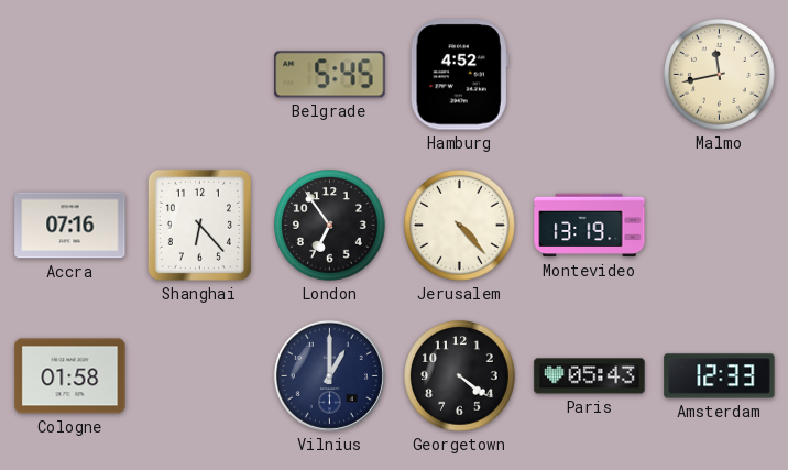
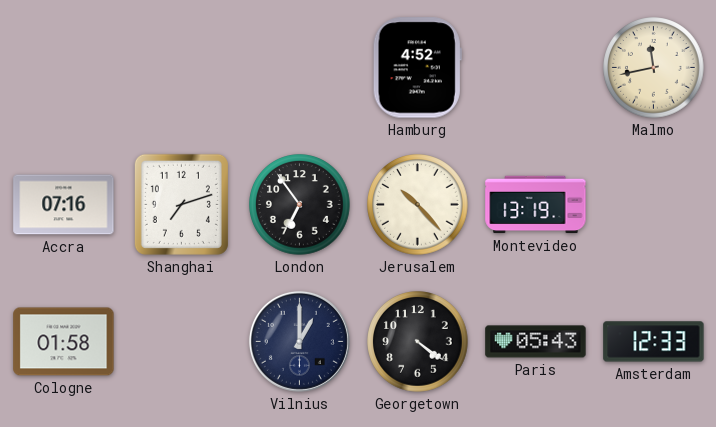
Belgrade: 5:45 -> none
Shanghai: 6:23 -> 7:12
Jerusalem: 4:23 -> 10:23
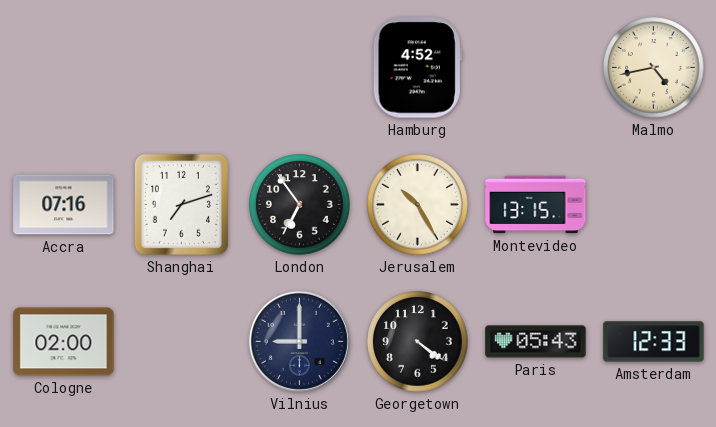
Malmo: 11:43 -> 4:43
Jerusalem: 10:23 -> 10:25
Montevideo: 13:19 -> 13:15
Cologne: 01:58 -> 02:00
Vilnius: 1:00 -> 9:00
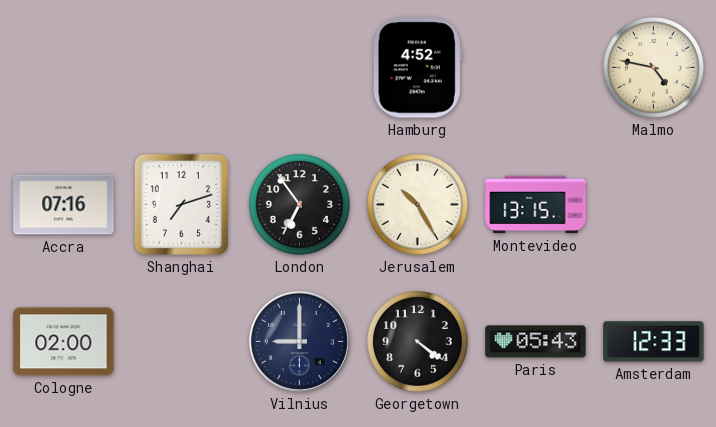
Malmo: 4:43 -> 4:47
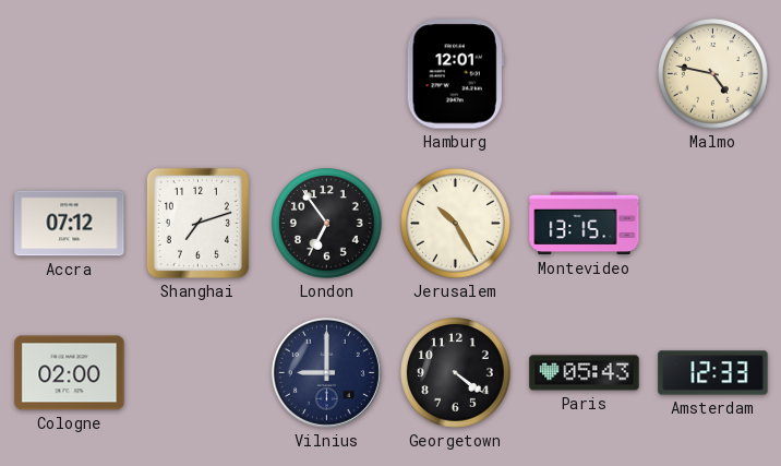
Hamburg: 4:52 -> 12:01
Accra: 07:16 -> 07:12
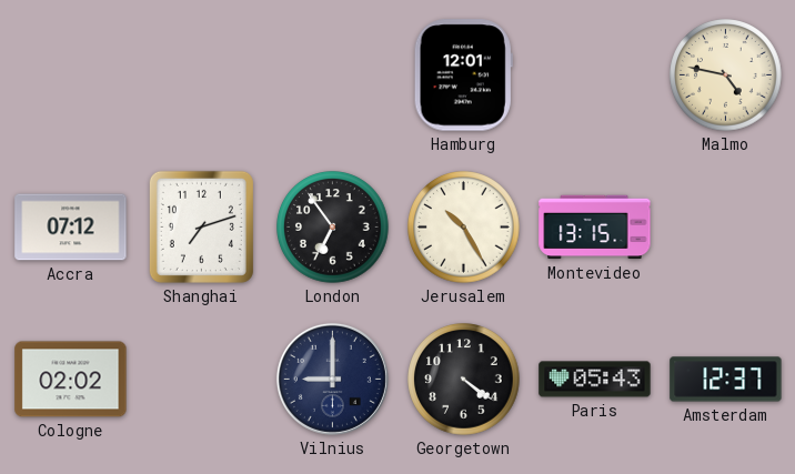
Cologne: 02:00 -> 02:02
Amsterdam: 12:33 -> 12:37
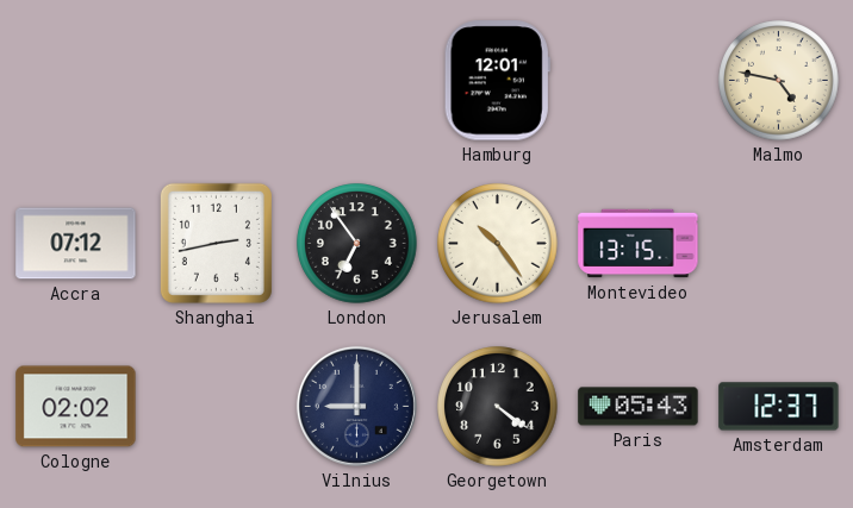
Shanghai: 7:12 -> 2:43
Jerusalem: 10:25 -> 10:24
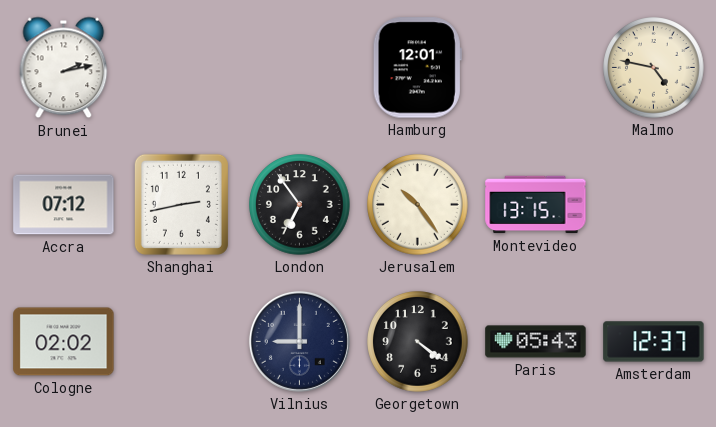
Brunei: none -> 2:13
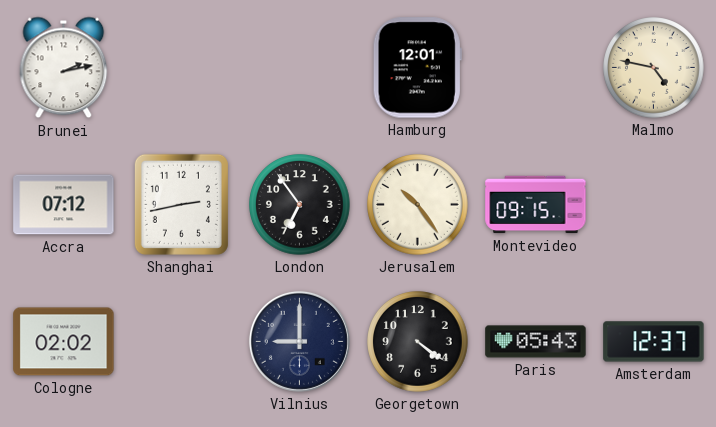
Montevideo: 13:15 -> 09:15
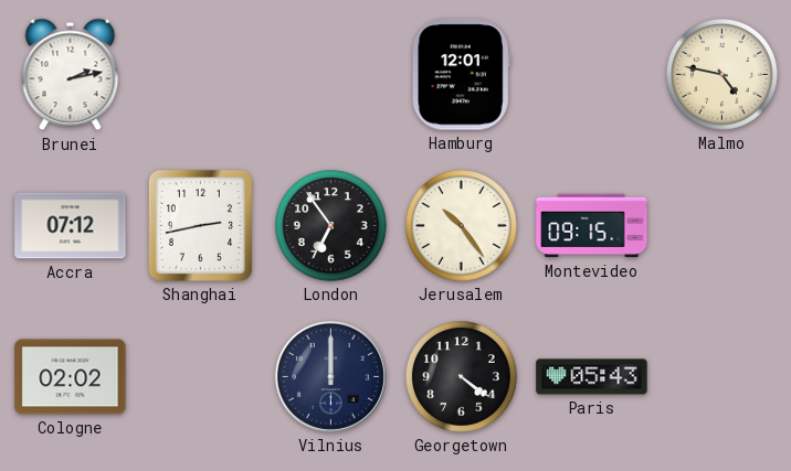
Vilnius: 9:00 -> 12:00
Amsterdam: 12:37 -> none
